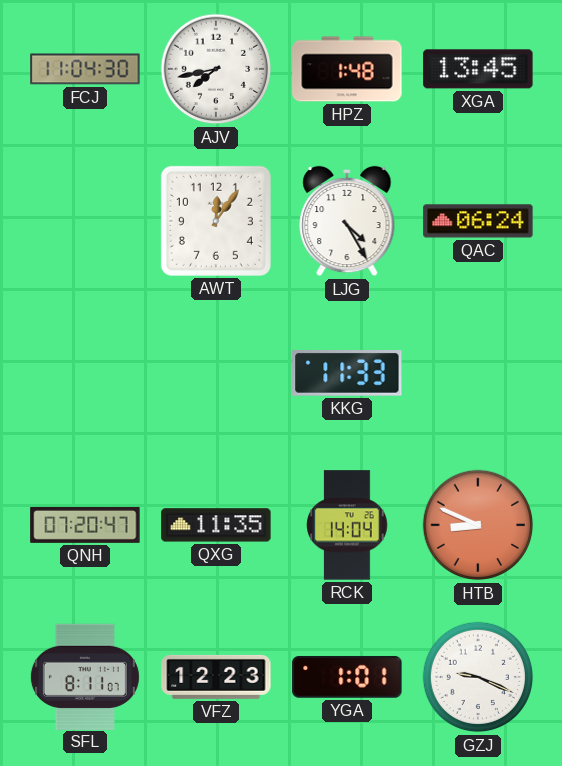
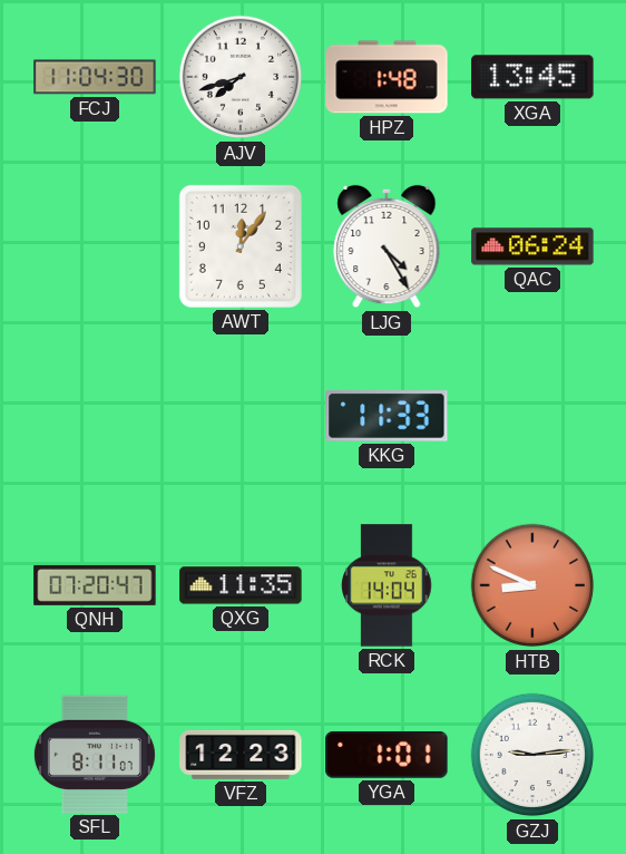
AJV: 7:43 -> 7:42
GZJ: 9:19 -> 9:14
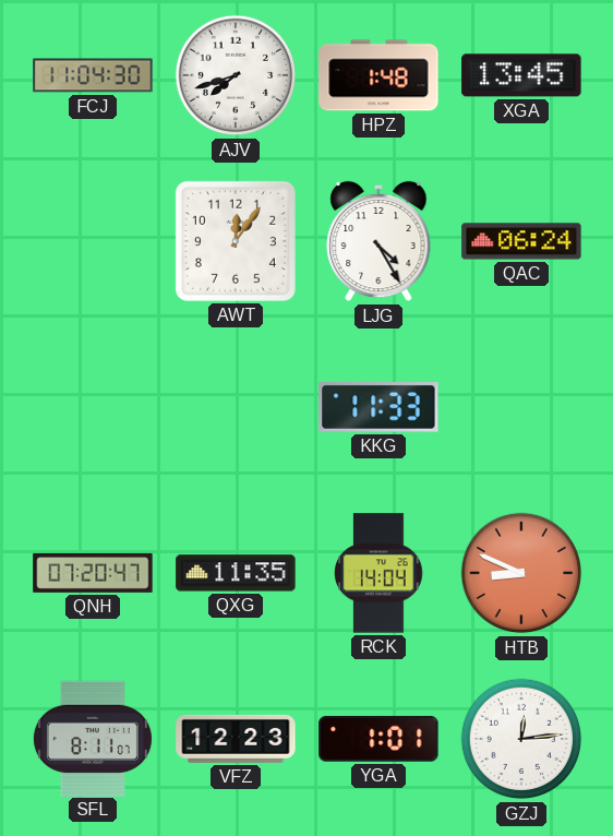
GZJ: 9:14 -> 12:14
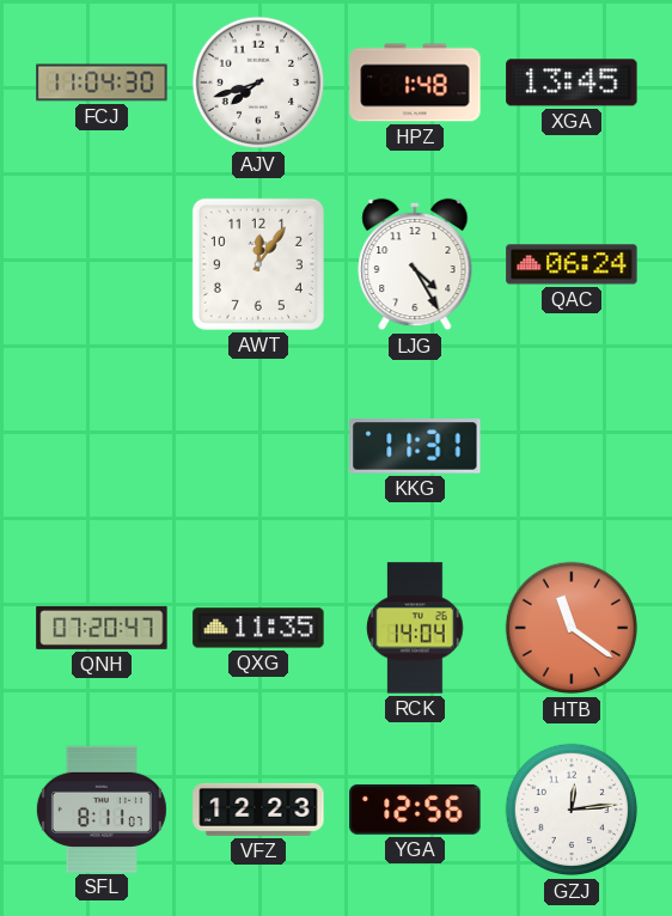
KKG: 11:33 -> 11:31
HTB: 8:49 -> 11:21
YGA: 1:01 -> 12:56
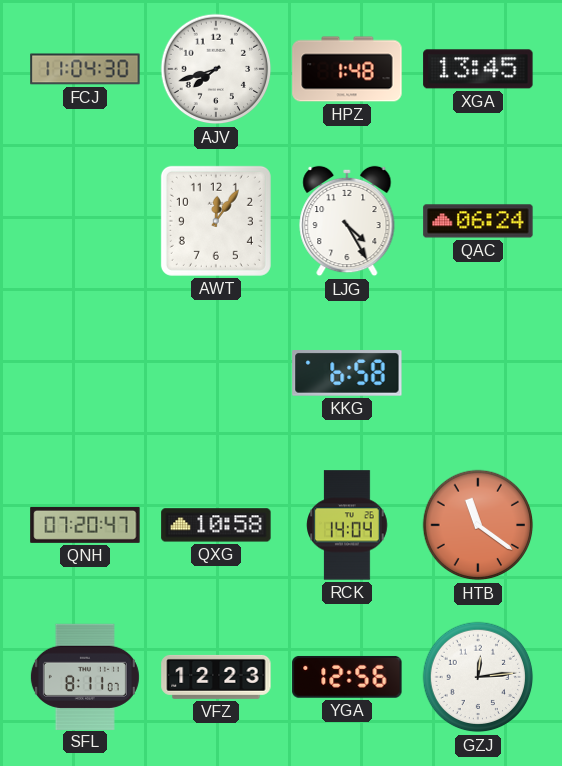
KKG: 11:31 -> 6:58
QXG: 11:35 -> 10:58
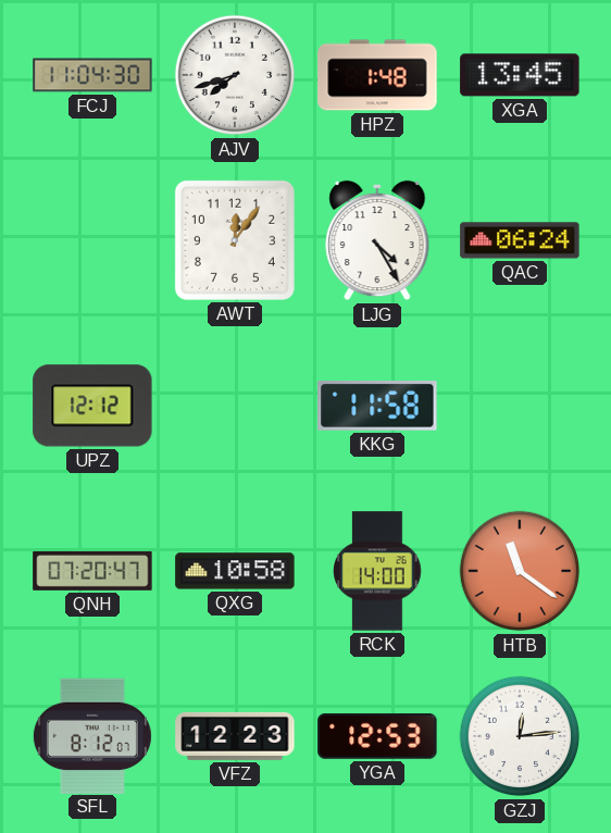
UPZ: none -> 12:12
KKG: 6:58 -> 11:58
RCK: 14:04 -> 14:00
SFL: 8:11 -> 8:12
YGA: 12:56 -> 12:53
